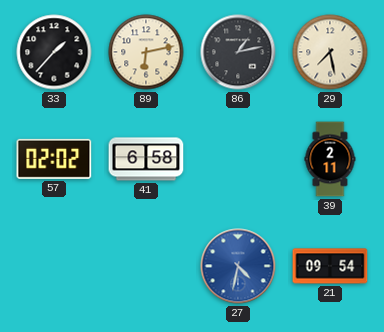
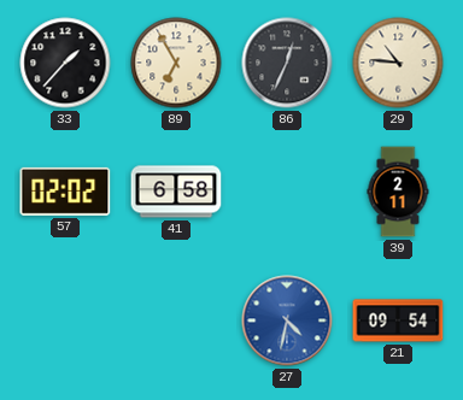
89: 6:13 -> 6:55
86: 1:13 -> 12:34
29: 7:28 -> 10:46
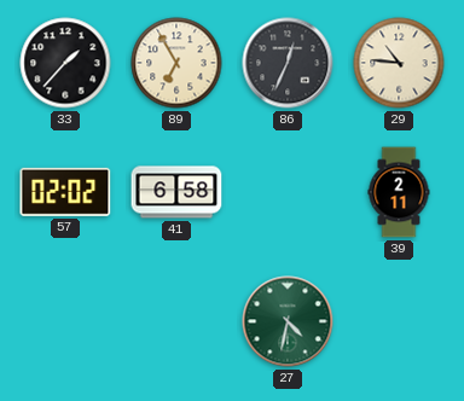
27 dial: blue -> green
21: 09:54 -> none
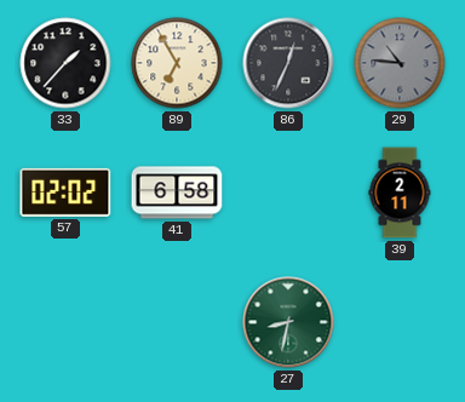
29 dial: cream -> grey
27: 4:32 -> 8:32
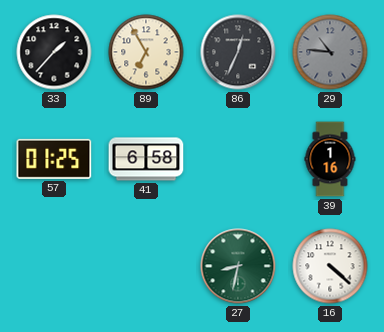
57: 02:02 -> 01:25
39: 2:11 -> 1:16
16: none -> 4:22
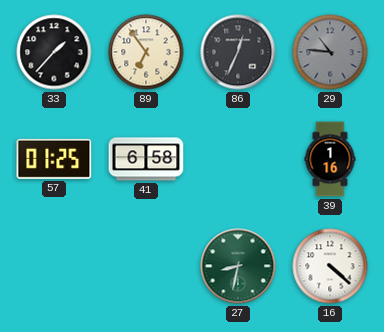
89: 6:55 -> 6:54
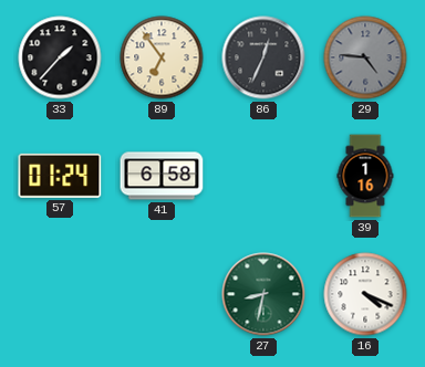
29: 10:46 -> 4:46
57: 01:25 -> 01:24
16: 4:22 -> 4:19
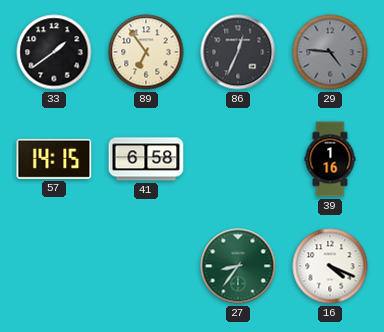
33: 1:37 -> 1:39
57: 01:24 -> 14:15
27: 8:32 -> 8:36
